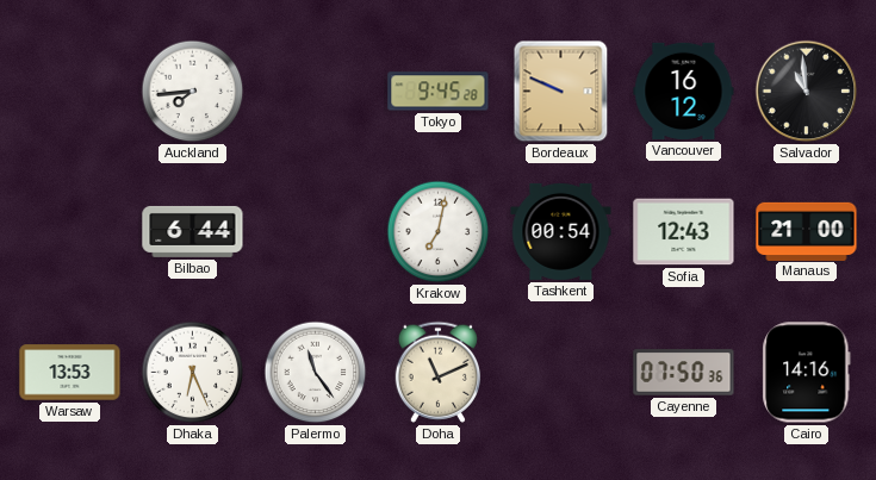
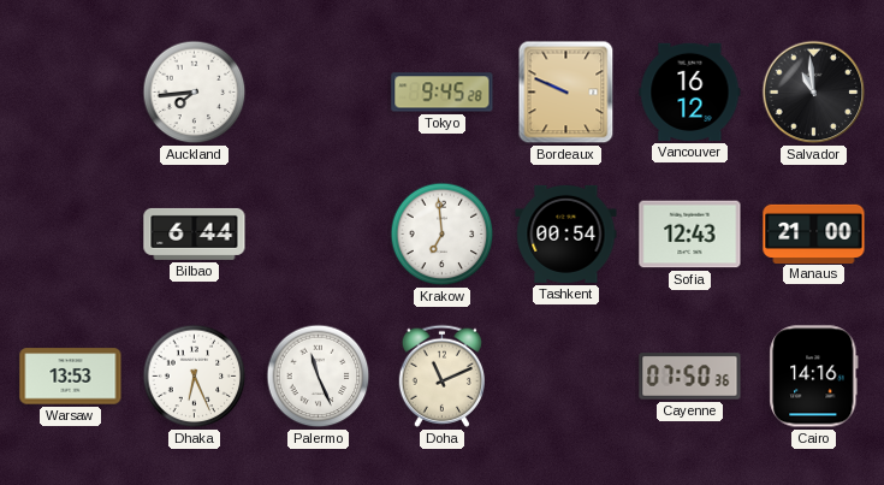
Krakow: 7:02 -> 6:59
Palermo: 11:24 -> 11:26
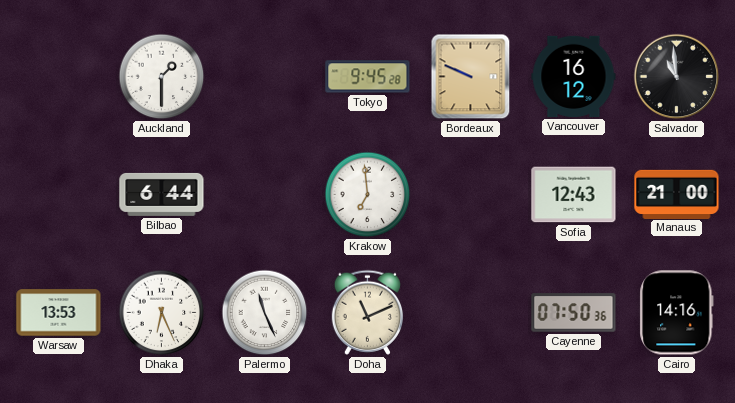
Auckland: 7:44 -> 1:30
Tashkent: 00:54 -> none
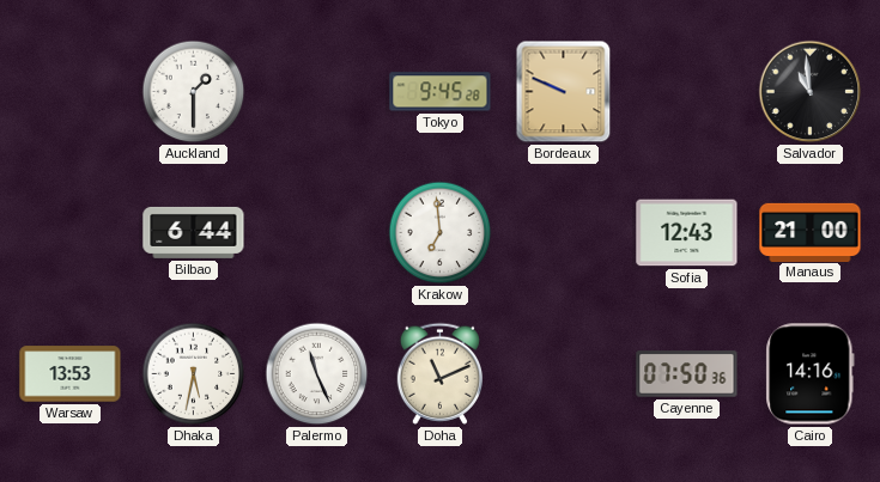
Vancouver: 16:12 -> none
Dhaka: 6:26 -> 5:32
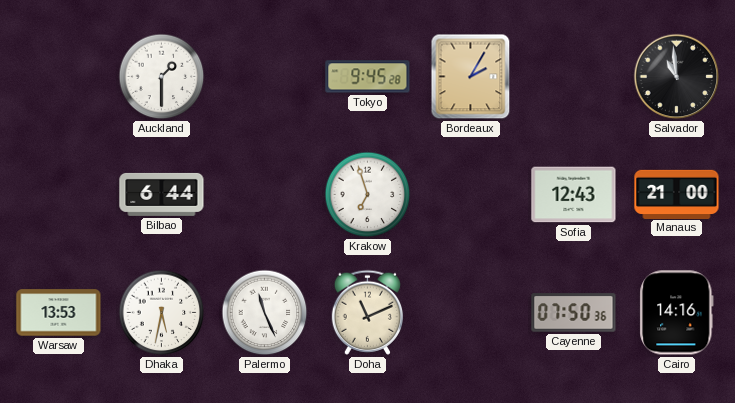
Bordeaux: 9:49 -> 2:05
Krakow: 6:59 -> 6:57
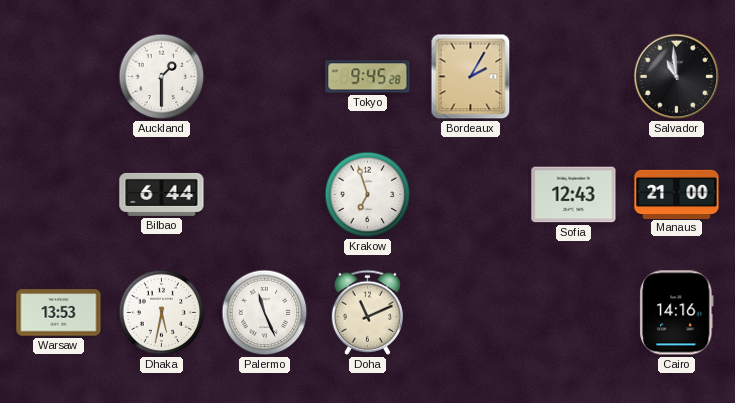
Cayenne: 07:50 -> none
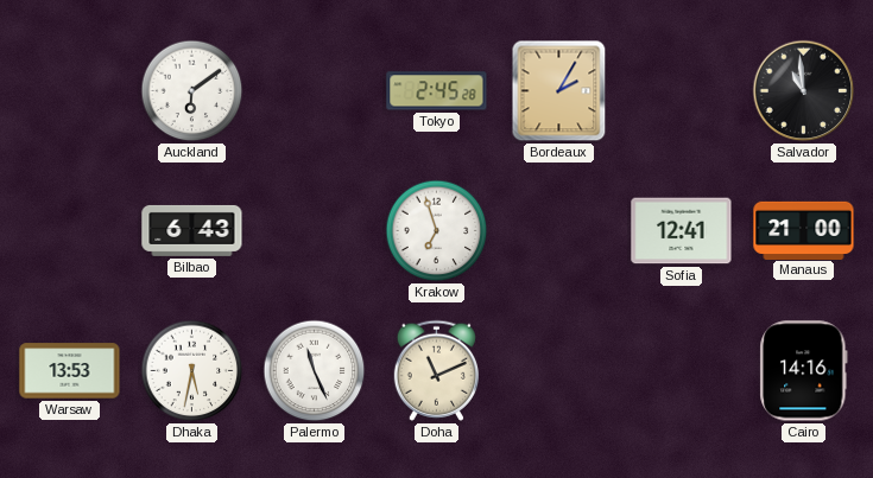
Auckland: 1:30 -> 6:09
Tokyo: 9:45 -> 2:45
Bilbao: 6:44 -> 6:43
Sofia: 12:43 -> 12:41
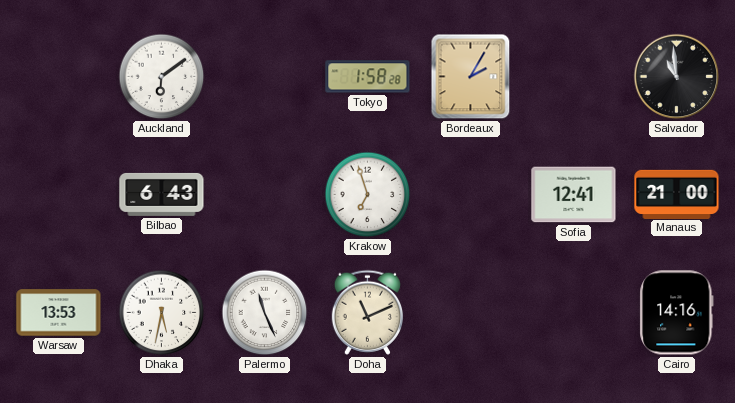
Tokyo: 2:45 -> 1:58
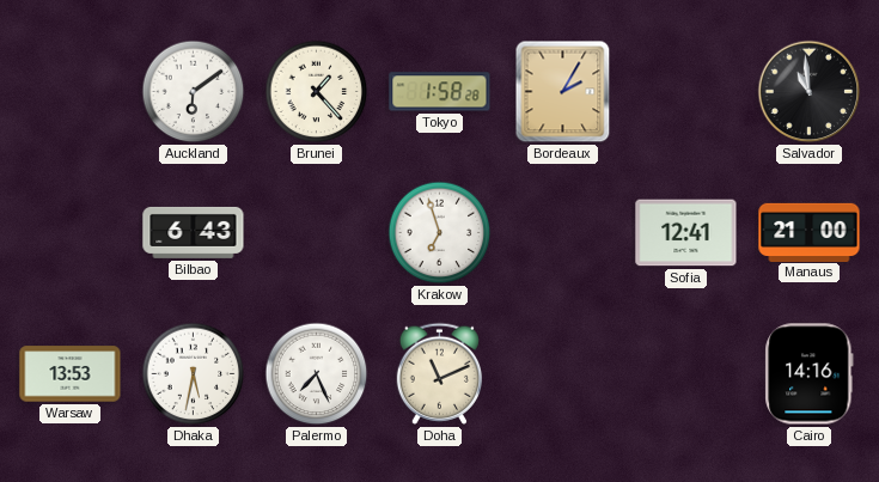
Brunei: none -> 1:23
Palermo: 11:26 -> 7:26
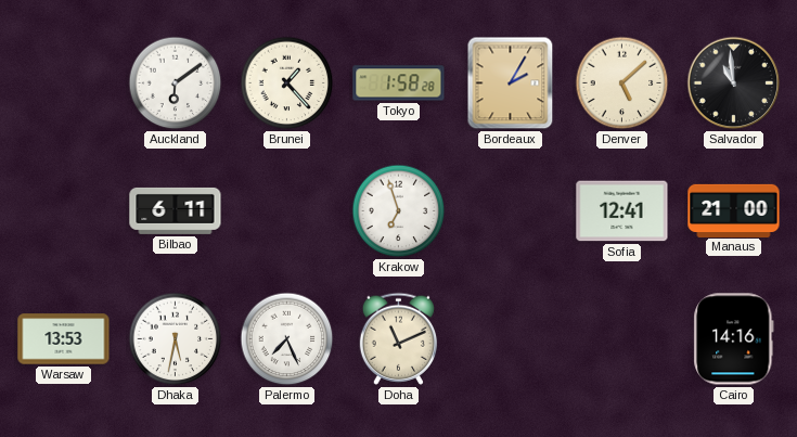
Denver: none -> 5:08
Bilbao: 6:43 -> 6:11
